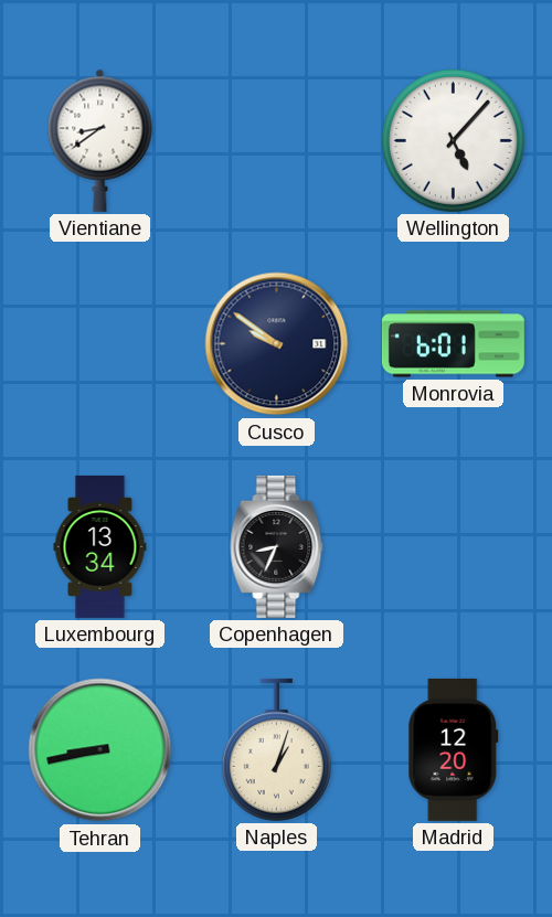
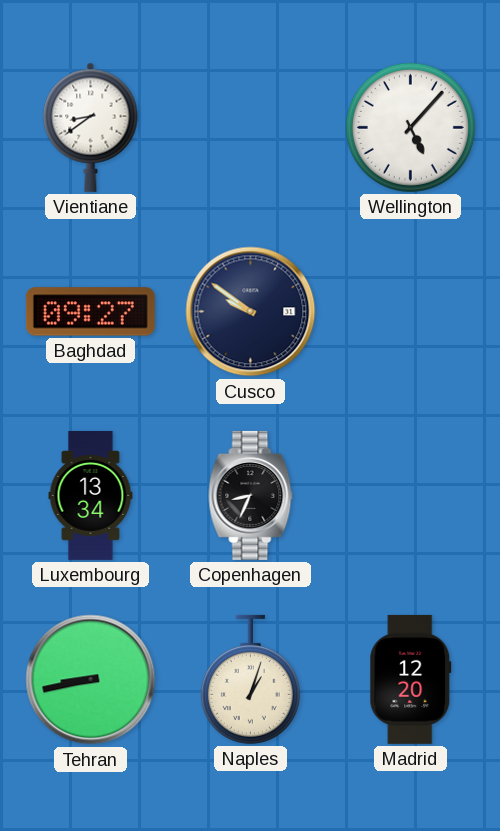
Baghdad: none -> 09:27
Monrovia: 6:01 -> none
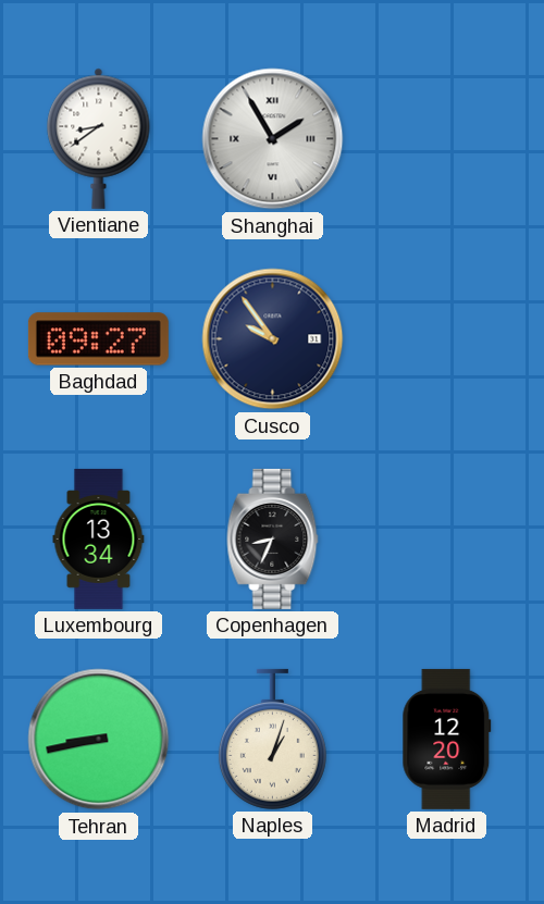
Shanghai: none -> 1:55
Wellington: 5:07 -> none
Cusco: 9:51 -> 9:54
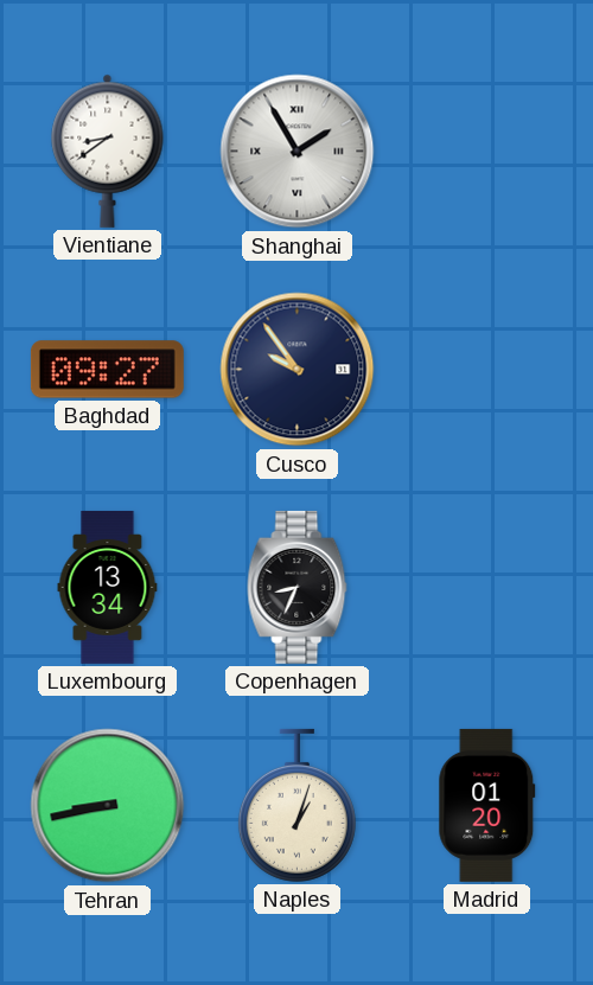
Madrid: 12:20 -> 01:20
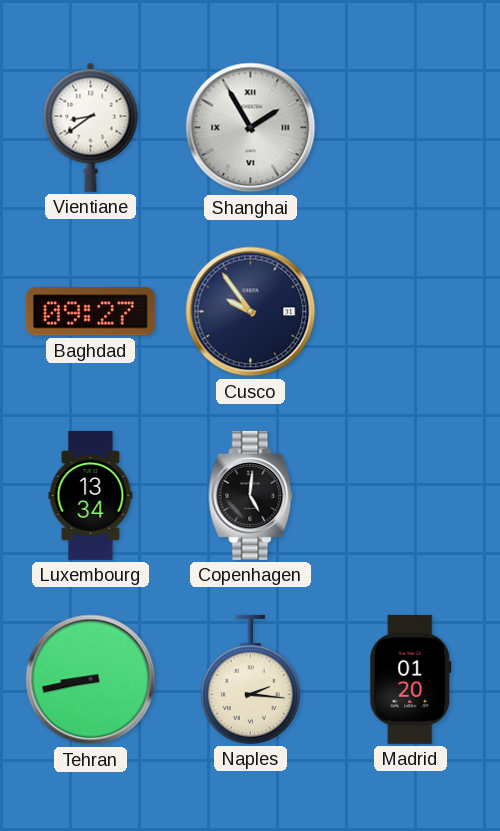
Copenhagen: 8:34 -> 5:01
Naples: 1:03 -> 2:16
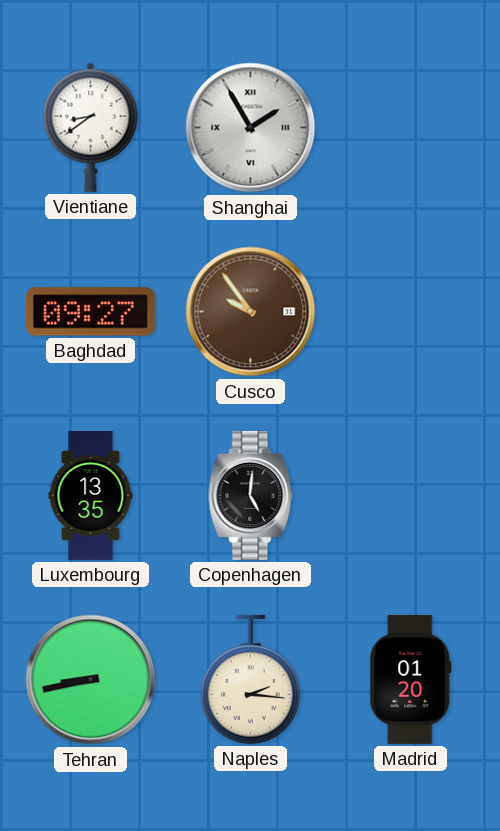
Cusco dial: navy -> brown
Luxembourg: 13:34 -> 13:35
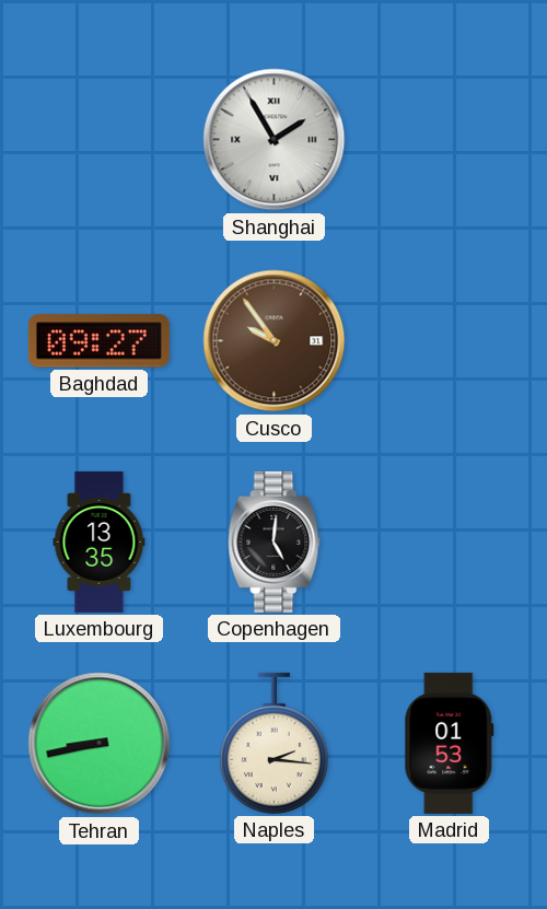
Vientiane: 8:39 -> none
Madrid: 01:20 -> 01:53
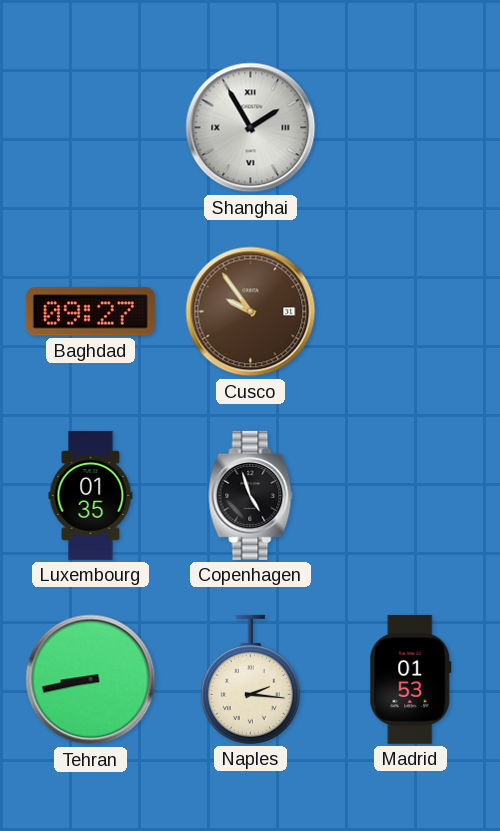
Luxembourg: 13:35 -> 01:35
Copenhagen: 5:01 -> 4:57
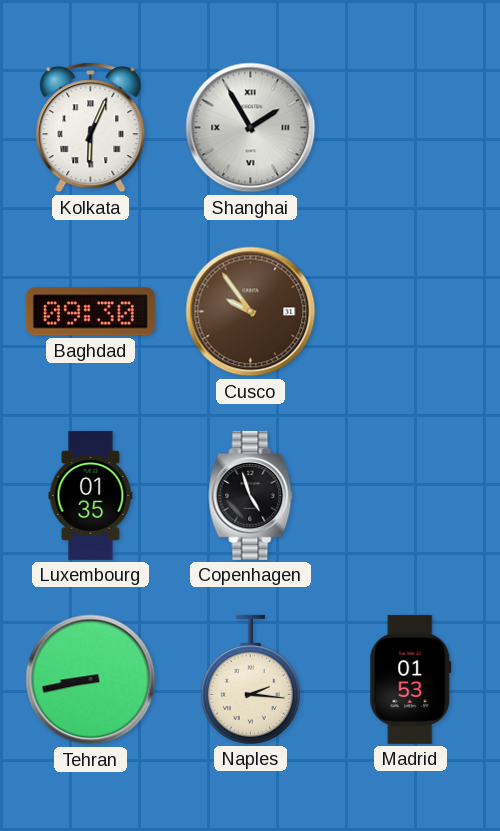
Kolkata: none -> 6:04
Baghdad: 09:27 -> 09:30
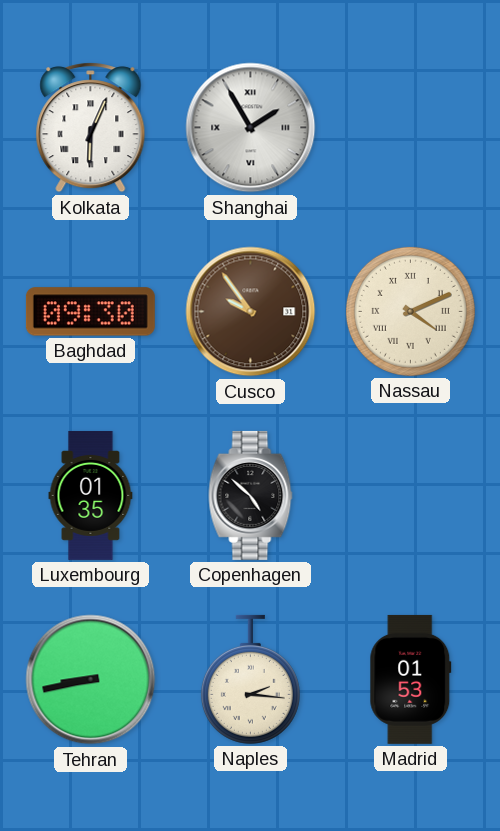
Nassau: none -> 4:11
Copenhagen: 4:57 -> 4:52
